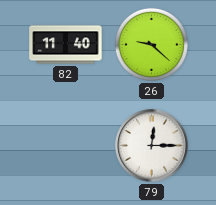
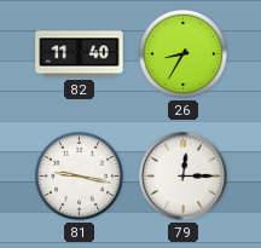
26: 9:22 -> 8:35
81: none -> 9:17
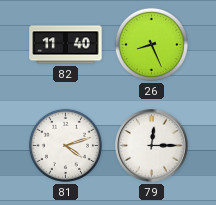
26: 8:35 -> 8:26
81: 9:17 -> 4:12
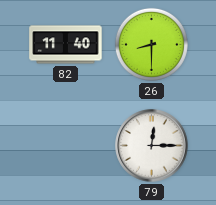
26: 8:26 -> 8:30
81: 4:12 -> none
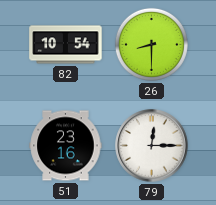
82: 11:40 -> 10:54
51: none -> 23:16
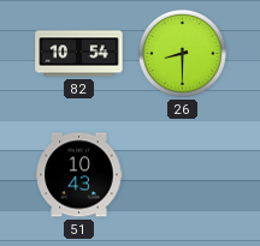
51: 23:16 -> 10:43
79: 12:15 -> none
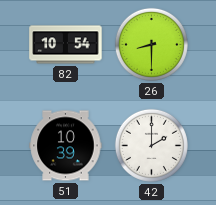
51: 10:43 -> 10:39
42: none -> 2:00
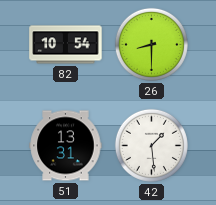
51: 10:39 -> 13:31
42: 2:00 -> 1:29
